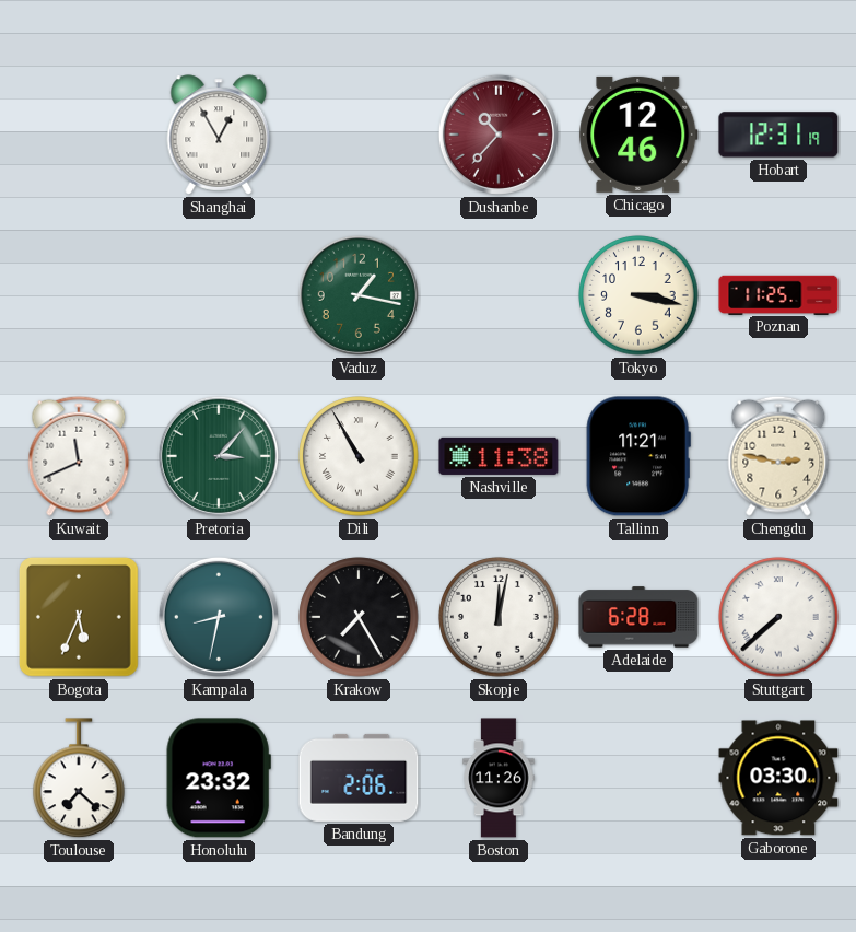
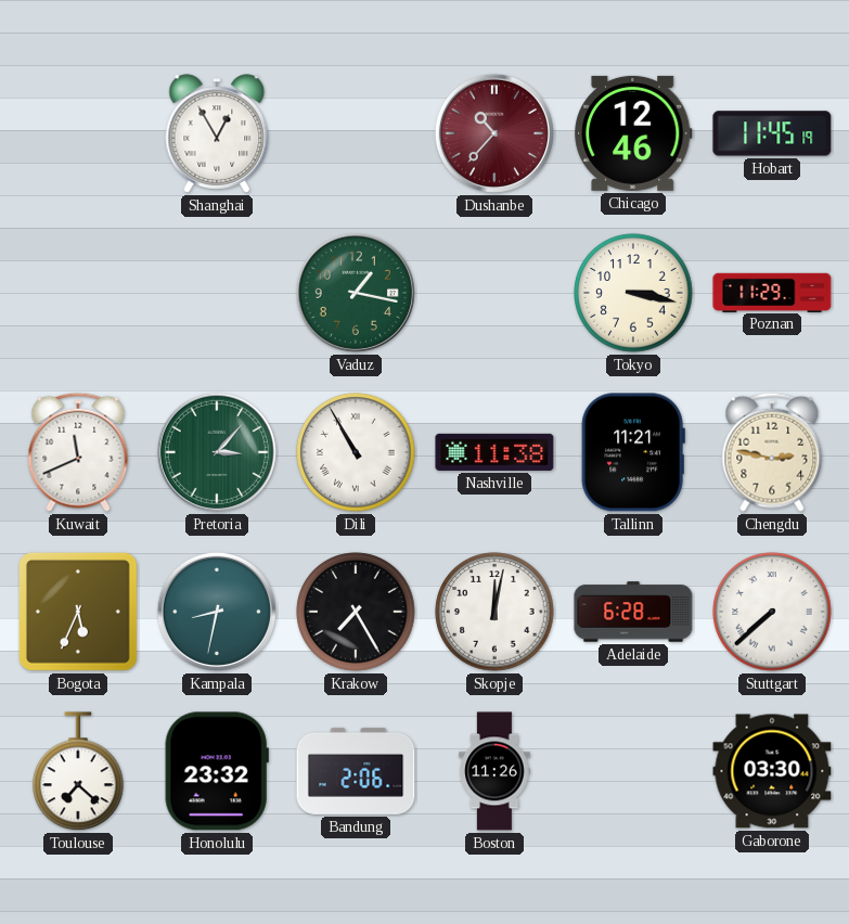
Hobart: 12:31 -> 11:45
Poznan: 11:25 -> 11:29
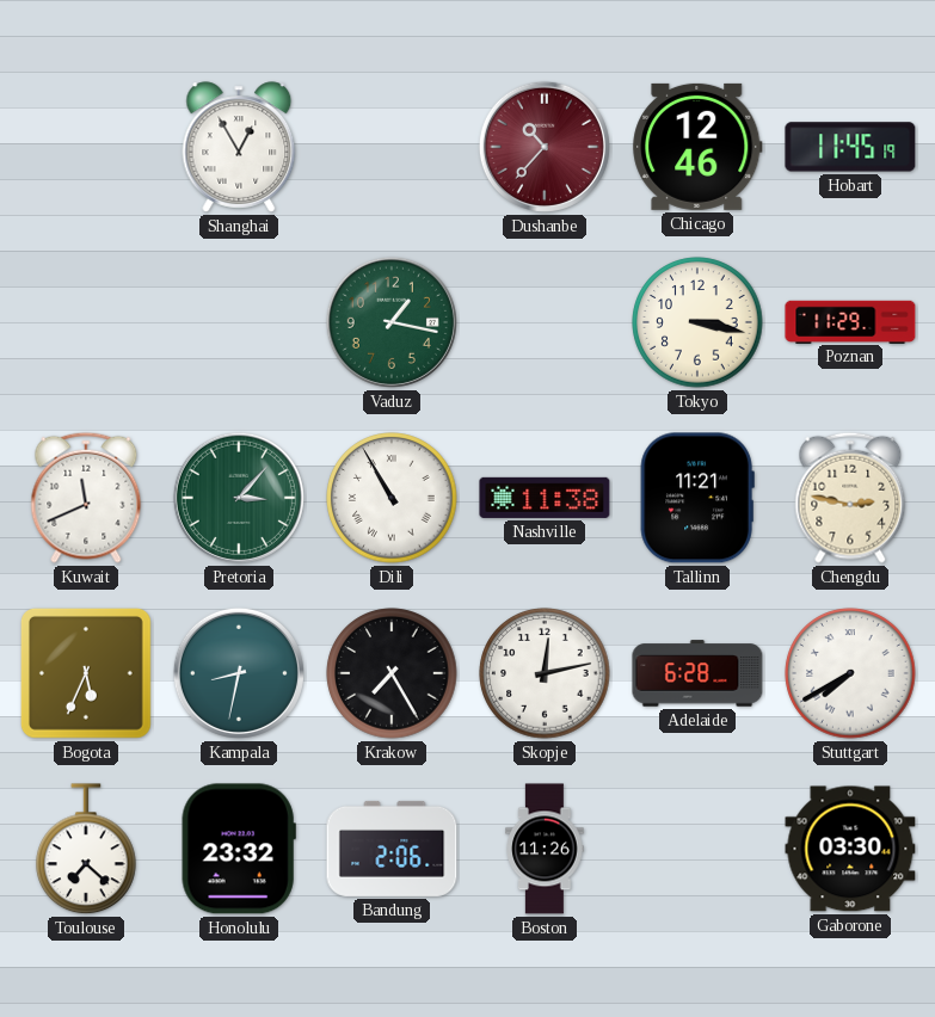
Skopje: 12:02 -> 12:13
Stuttgart: 7:38 -> 7:40
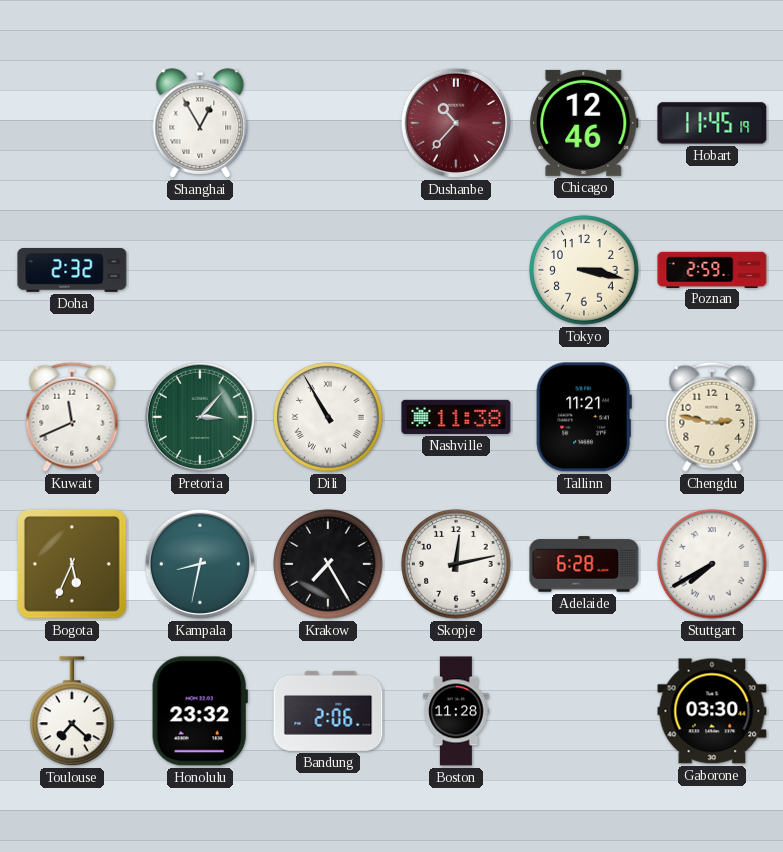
Doha: none -> 2:32
Vaduz: 1:17 -> none
Poznan: 11:29 -> 2:59
Boston: 11:26 -> 11:28
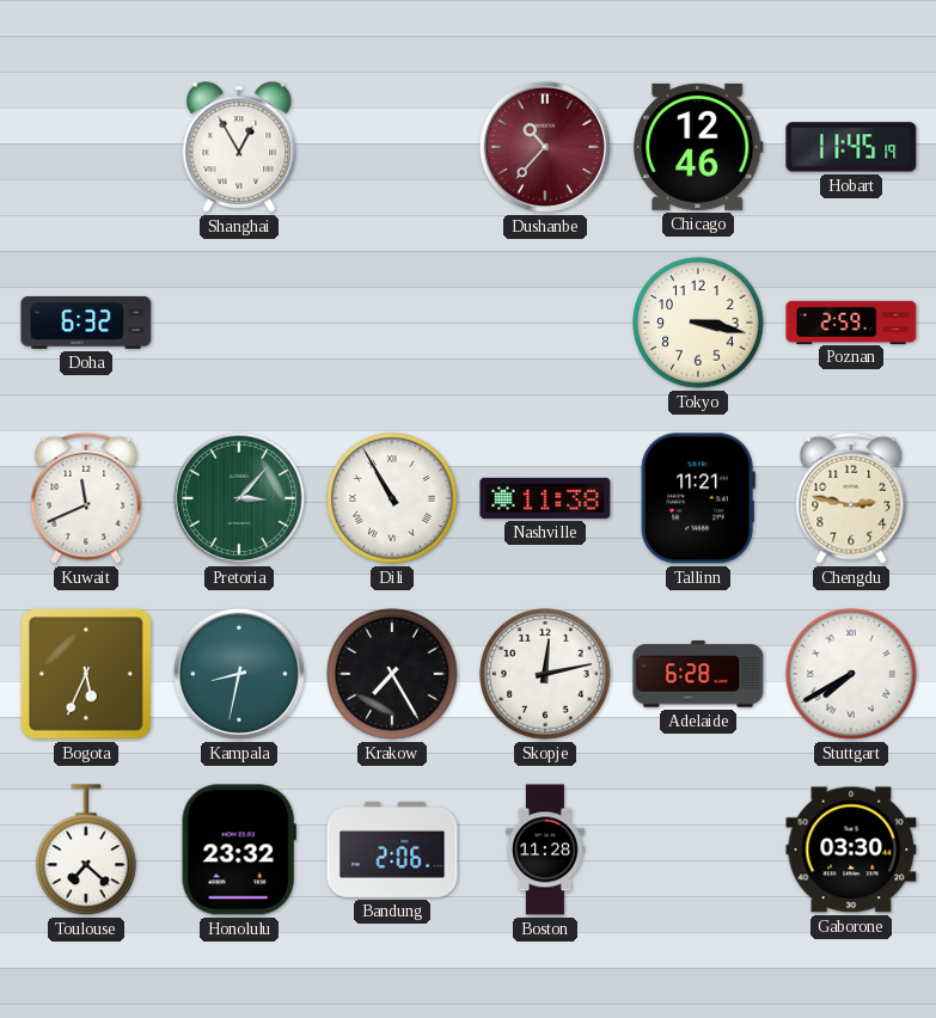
Doha: 2:32 -> 6:32
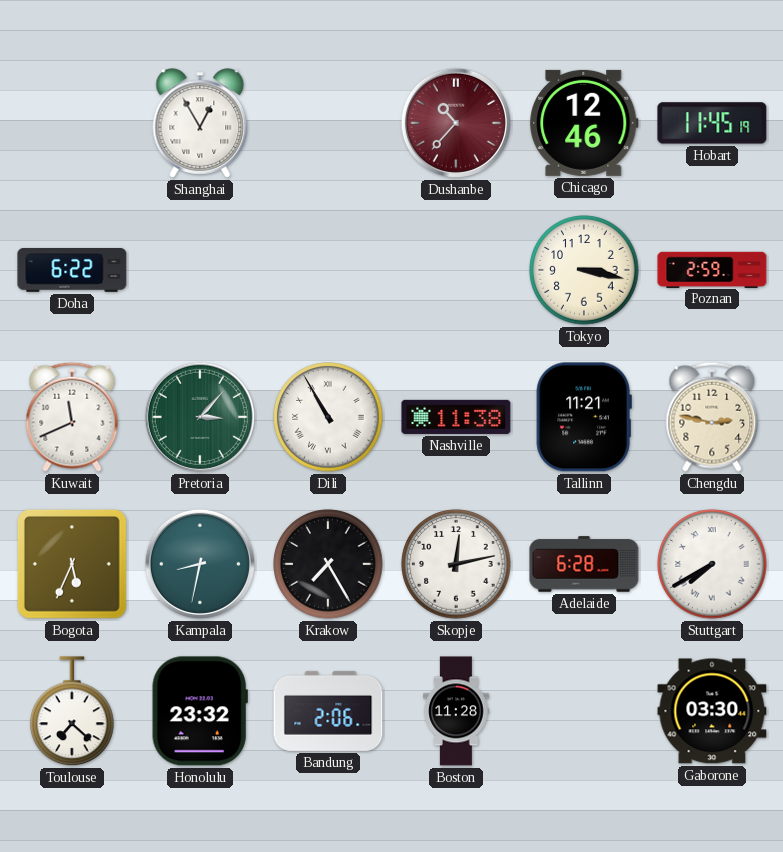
Doha: 6:32 -> 6:22
